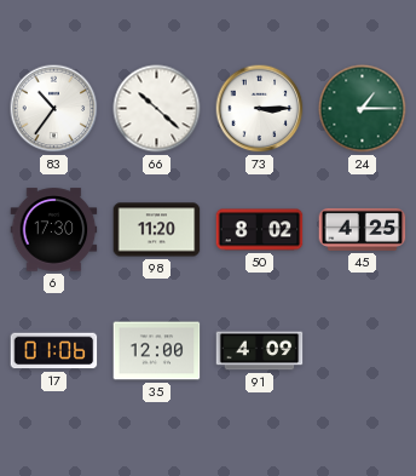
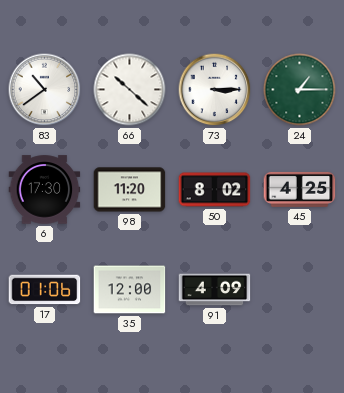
83: 10:36 -> 10:39
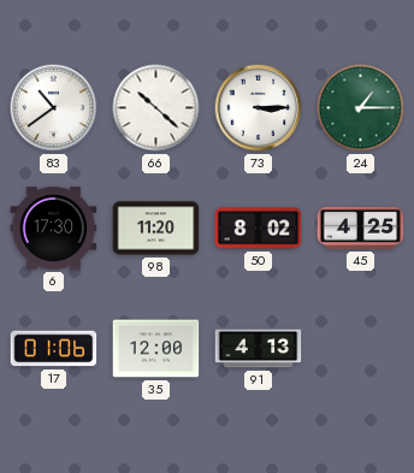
91: 4:09 -> 4:13
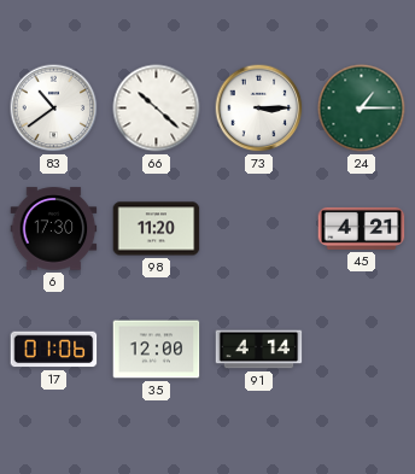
50: 8:02 -> none
45: 4:25 -> 4:21
91: 4:13 -> 4:14
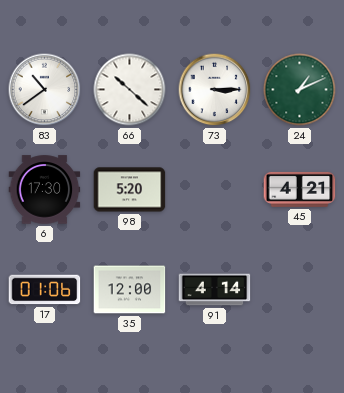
24: 1:15 -> 1:11
98: 11:20 -> 5:20
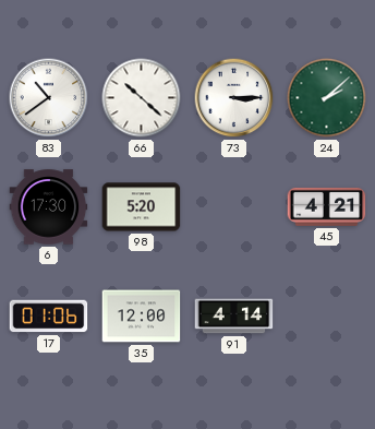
24: 1:11 -> 2:08
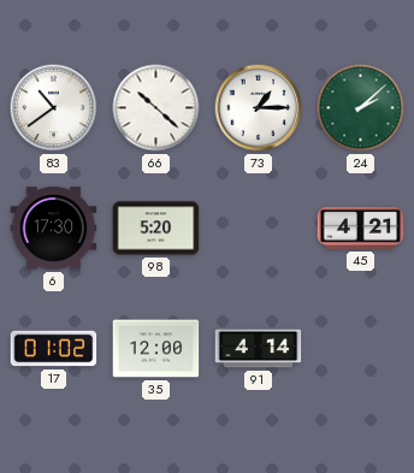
73: 3:15 -> 1:15
17: 01:06 -> 01:02
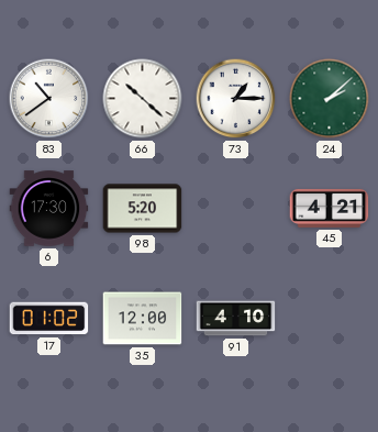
91: 4:14 -> 4:10
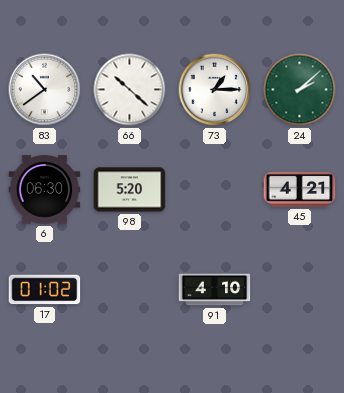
6: 17:30 -> 06:30
35: 12:00 -> none
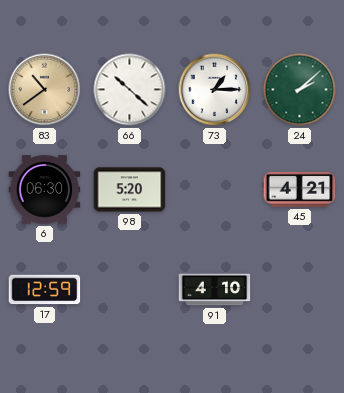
83 dial: white -> champagne
17: 01:02 -> 12:59
